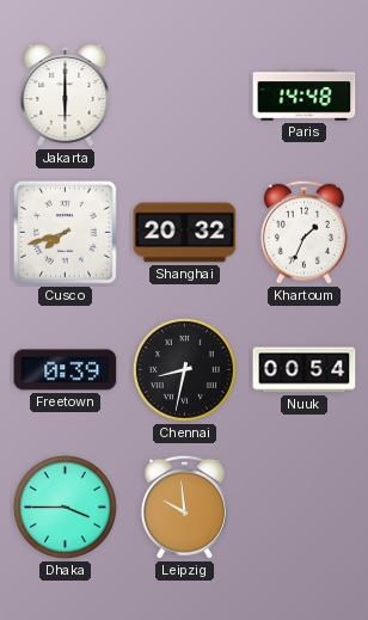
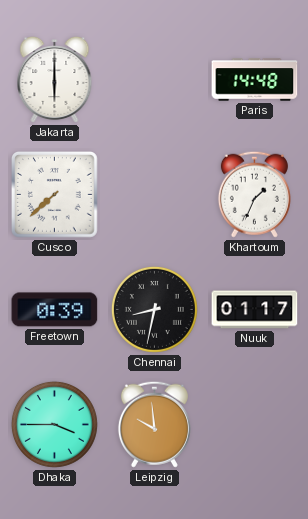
Cusco: 7:42 -> 7:38
Shanghai: 20:32 -> none
Nuuk: 00:54 -> 01:17
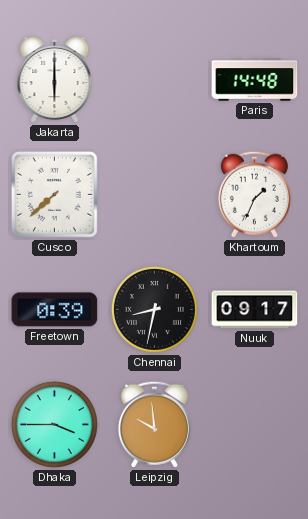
Nuuk: 01:17 -> 09:17
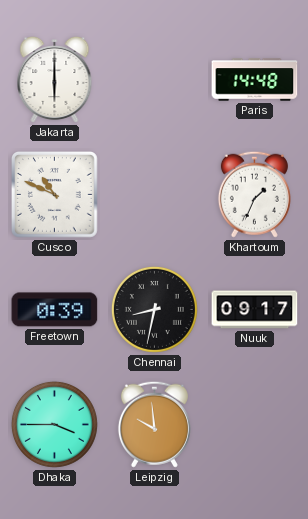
Cusco: 7:38 -> 10:49
